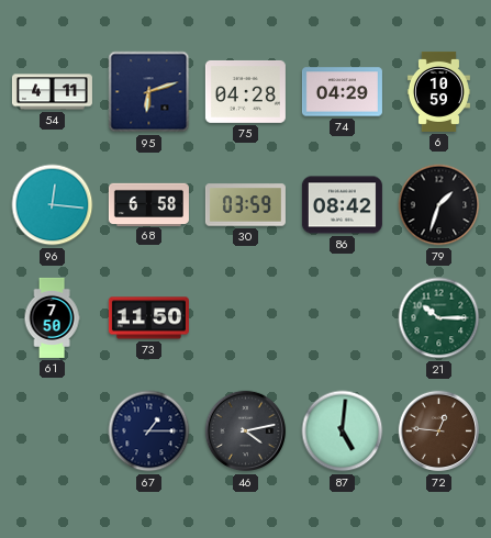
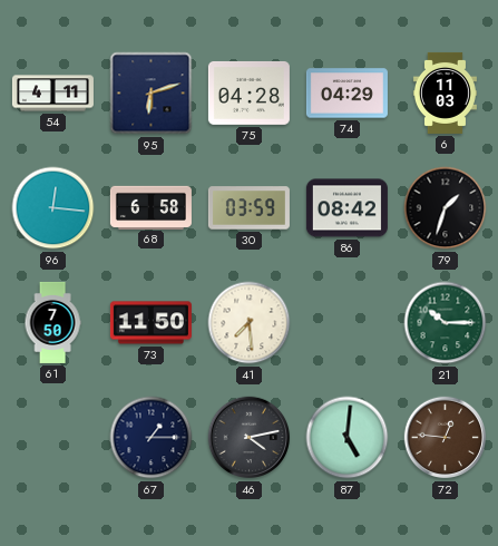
6: 10:59 -> 11:03
41: none -> 7:29
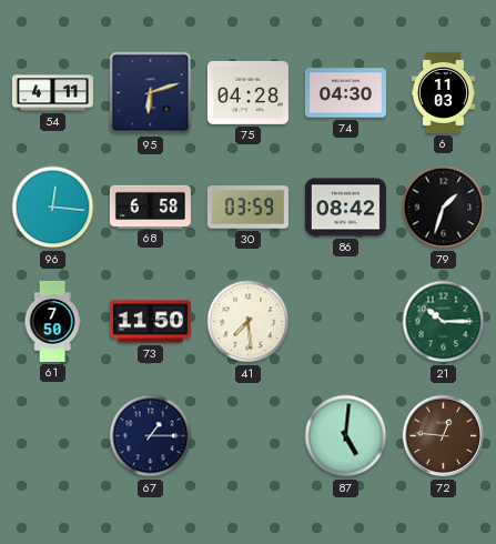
74: 04:29 -> 04:30
46: 4:13 -> none
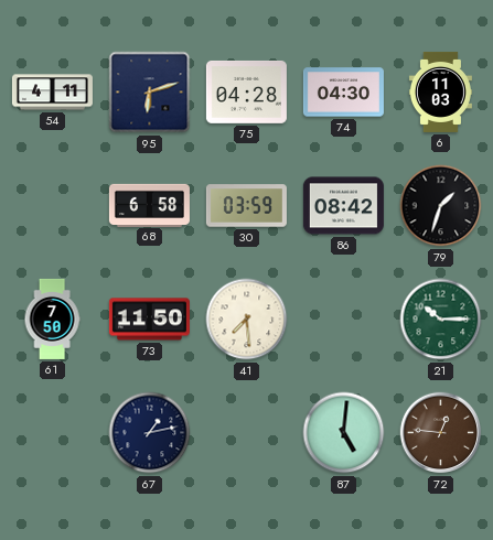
96: 12:16 -> none
67: 1:15 -> 1:13
